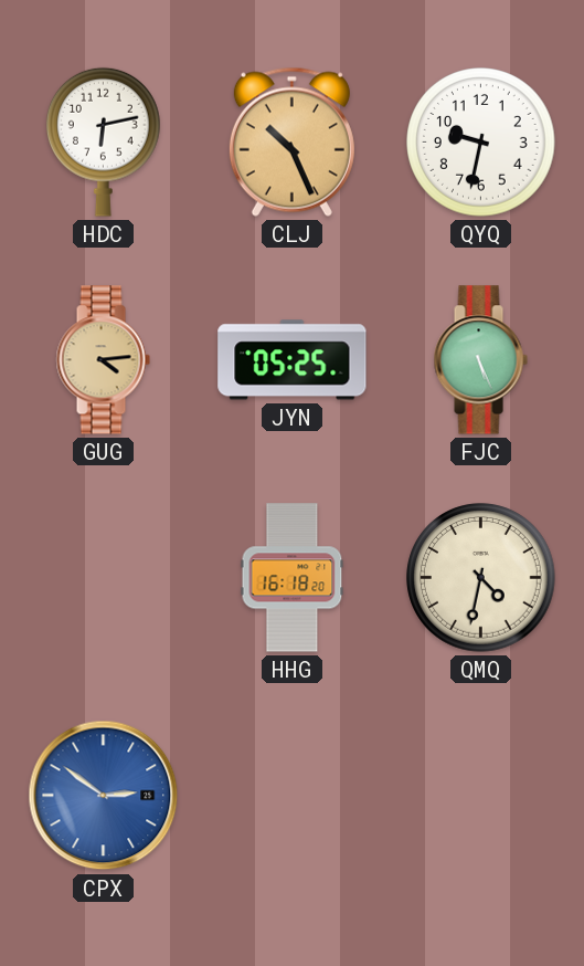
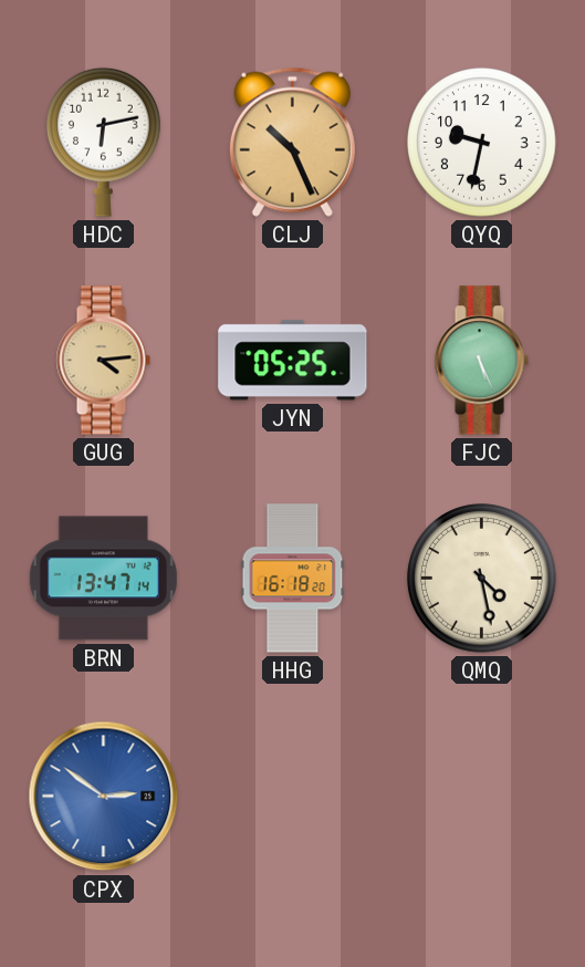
BRN: none -> 13:47
QMQ: 4:32 -> 4:28
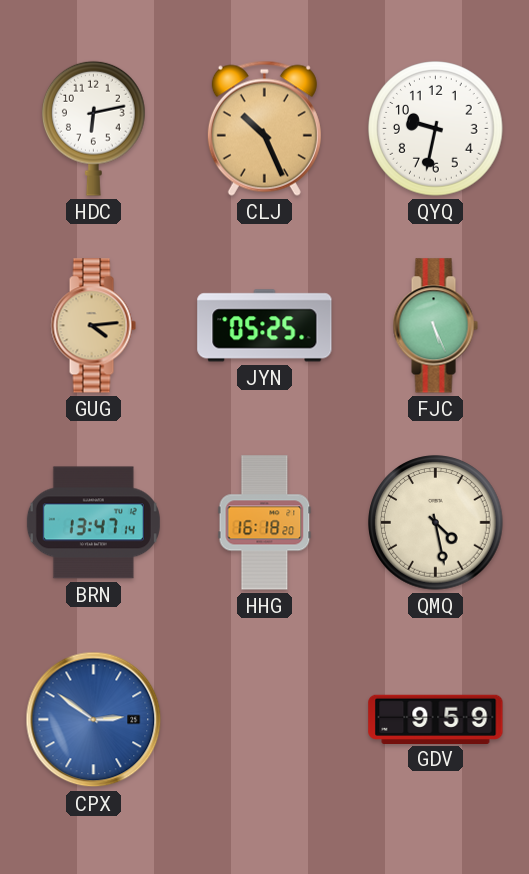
GDV: none -> 9:59
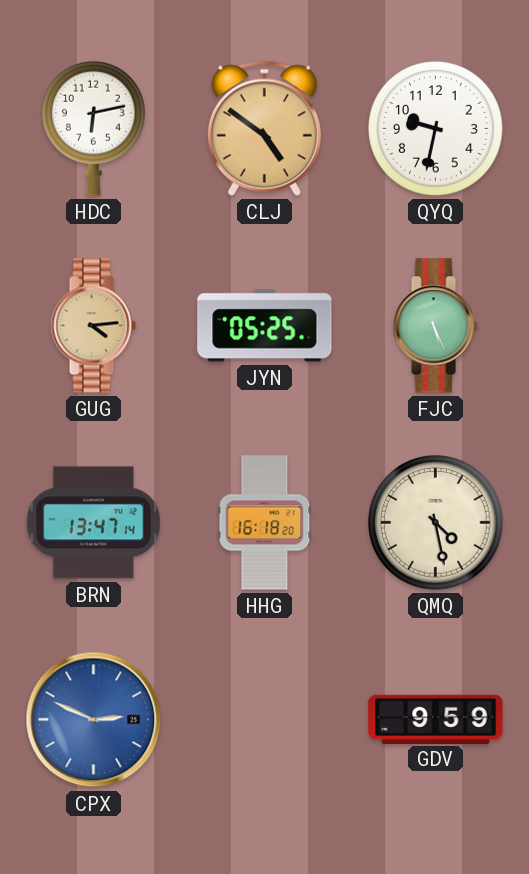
CLJ: 10:26 -> 4:51
CPX: 2:51 -> 2:49
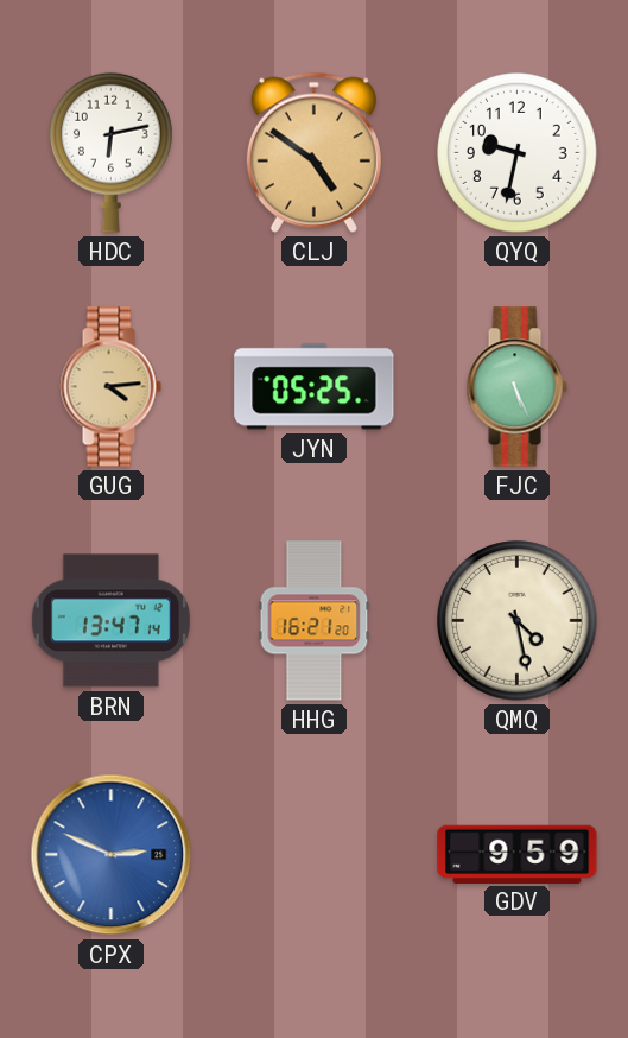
HHG: 16:18 -> 16:21
